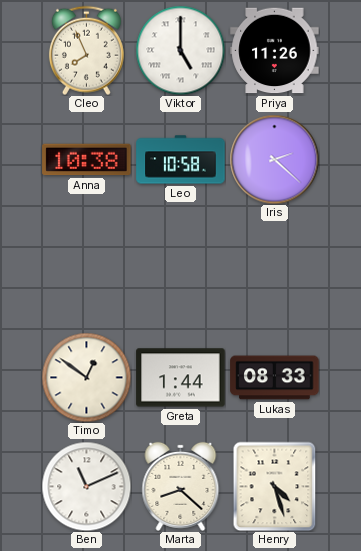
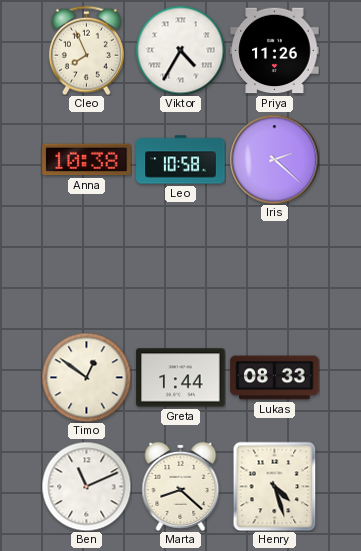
Viktor: 5:00 -> 4:35
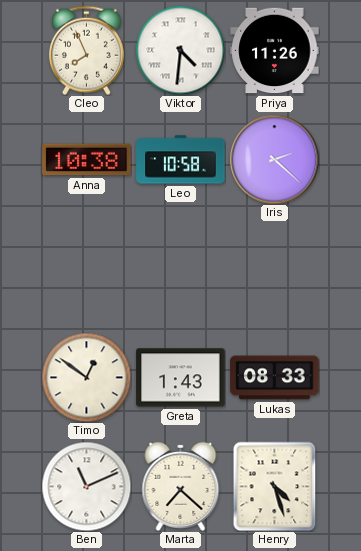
Viktor: 4:35 -> 4:31
Greta: 1:44 -> 1:43
Marta: 8:22 -> 7:22
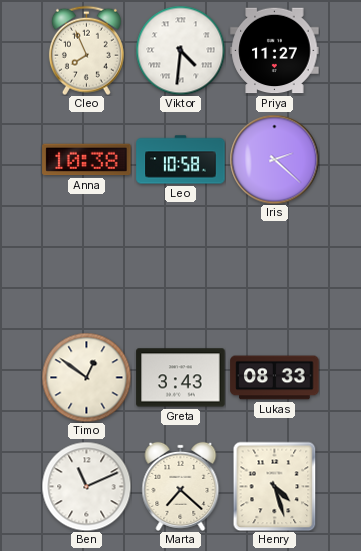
Priya: 11:26 -> 11:27
Greta: 1:43 -> 3:43
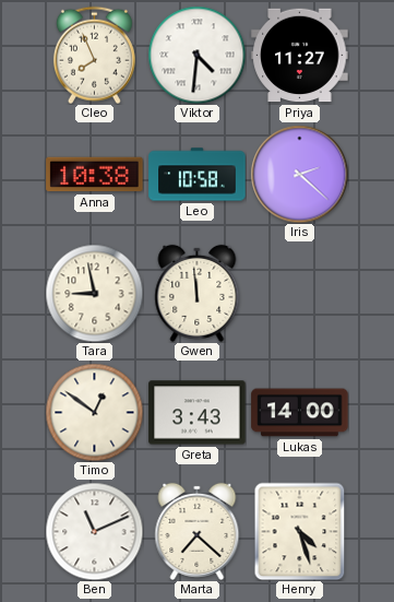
Tara: none -> 8:58
Gwen: none -> 11:59
Lukas: 08:33 -> 14:00
